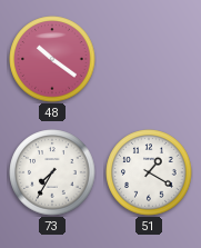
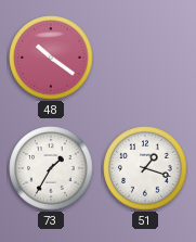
73: 7:35 -> 1:35
51: 1:20 -> 1:18
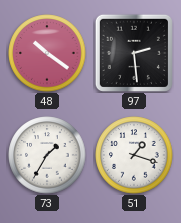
97: none -> 2:29
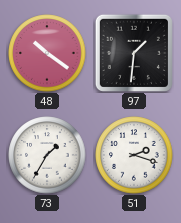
97: 2:29 -> 1:31
51: 1:18 -> 2:18
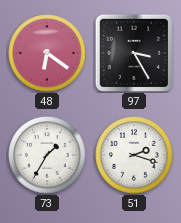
48: 10:21 -> 6:21
97: 1:31 -> 3:25
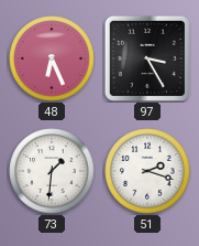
48: 6:21 -> 6:26
73: 1:35 -> 1:31
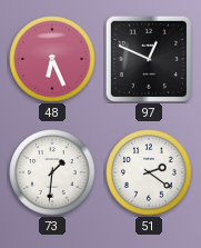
97: 3:25 -> 12:49
51: 2:18 -> 2:21
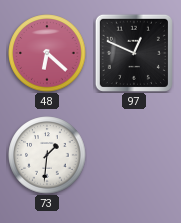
48: 6:26 -> 6:22
51: 2:21 -> none
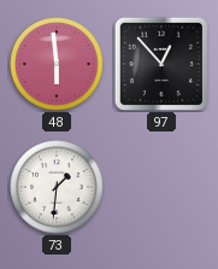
48: 6:22 -> 5:59
97: 12:49 -> 12:53
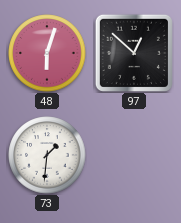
48: 5:59 -> 6:03
97: 12:53 -> 12:52
